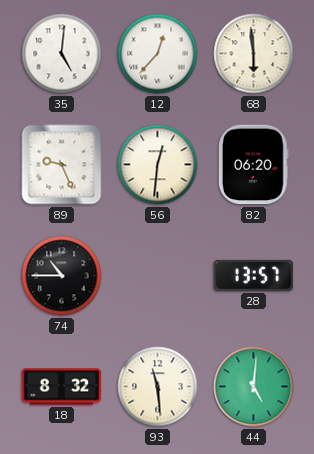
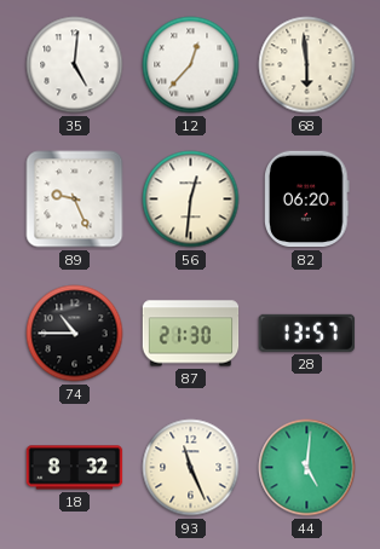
87: none -> 21:30
93: 11:29 -> 11:26
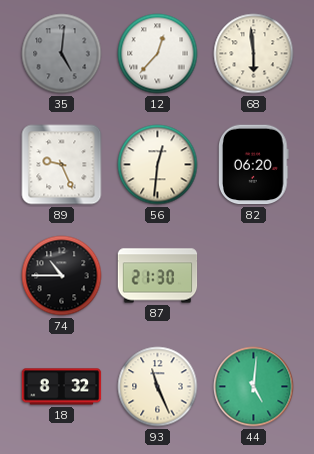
35 dial: white -> grey
28: 13:57 -> none
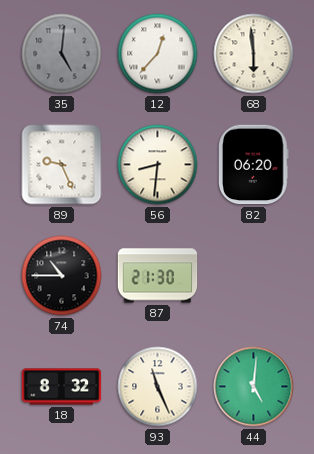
56: 12:31 -> 8:31
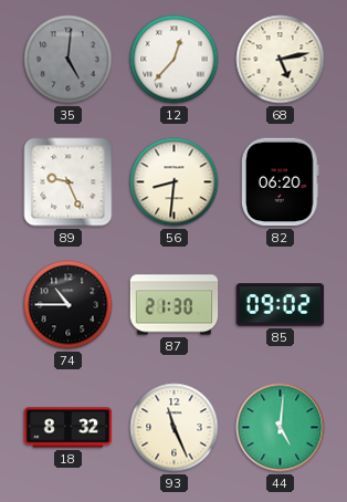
68: 5:59 -> 5:13
85: none -> 09:02
